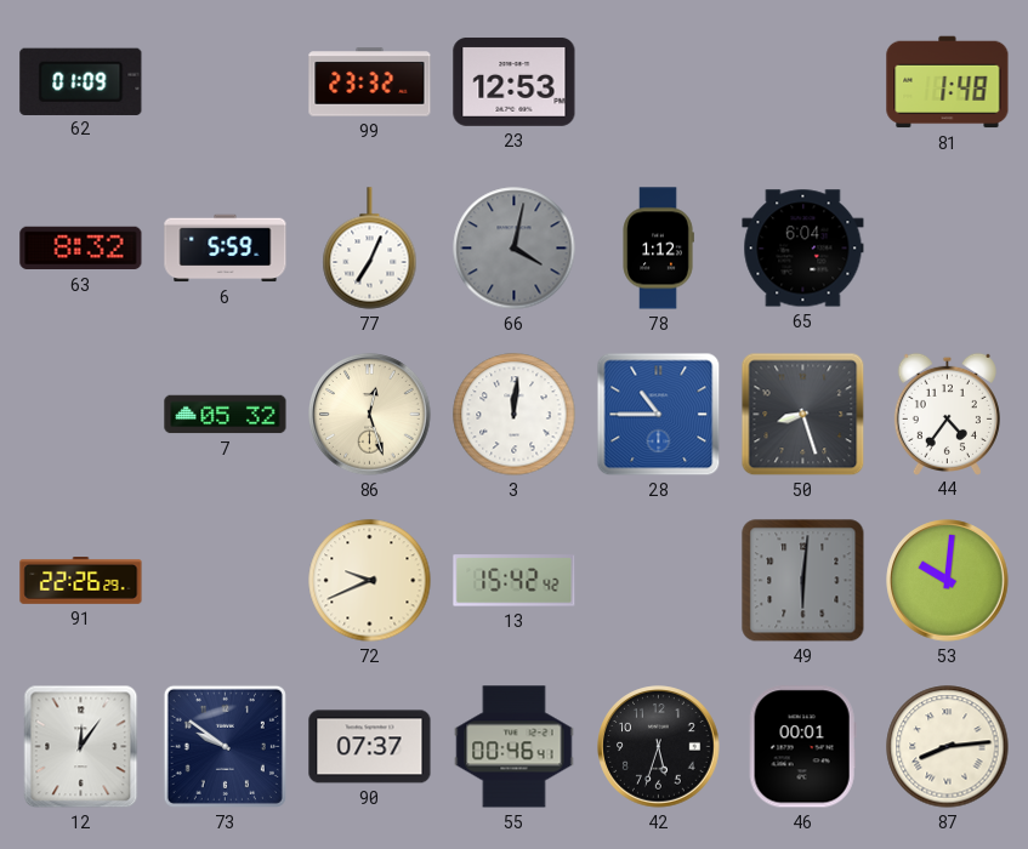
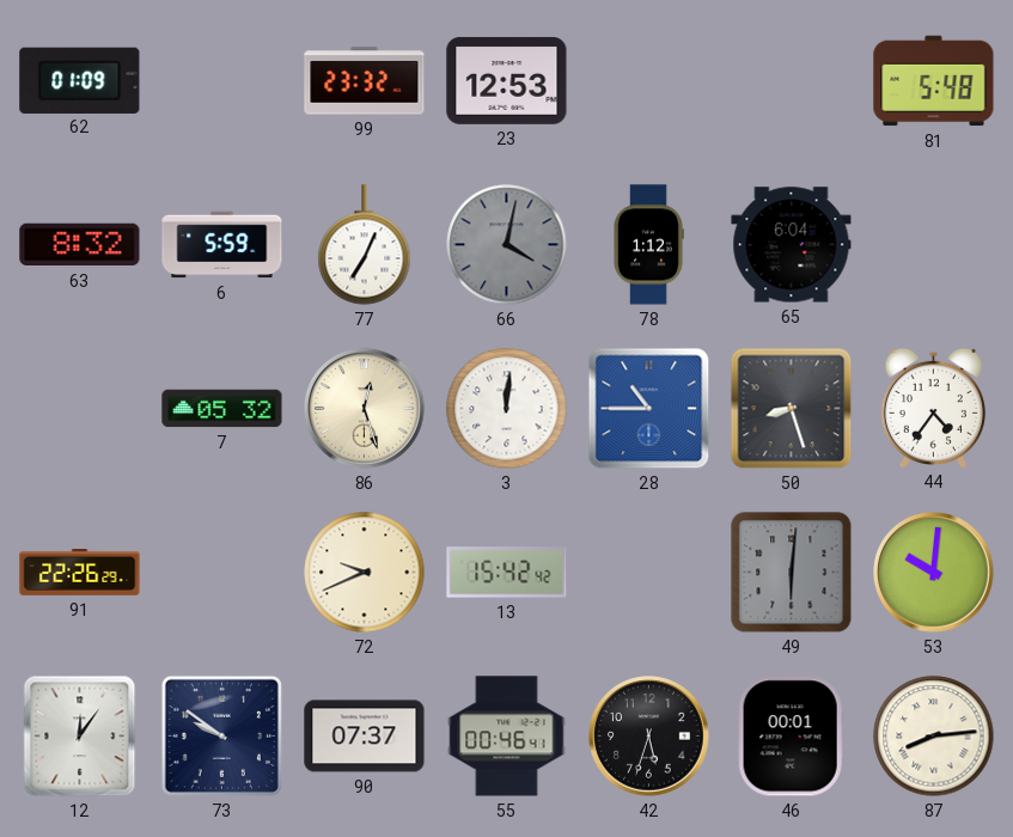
81: 1:48 -> 5:48
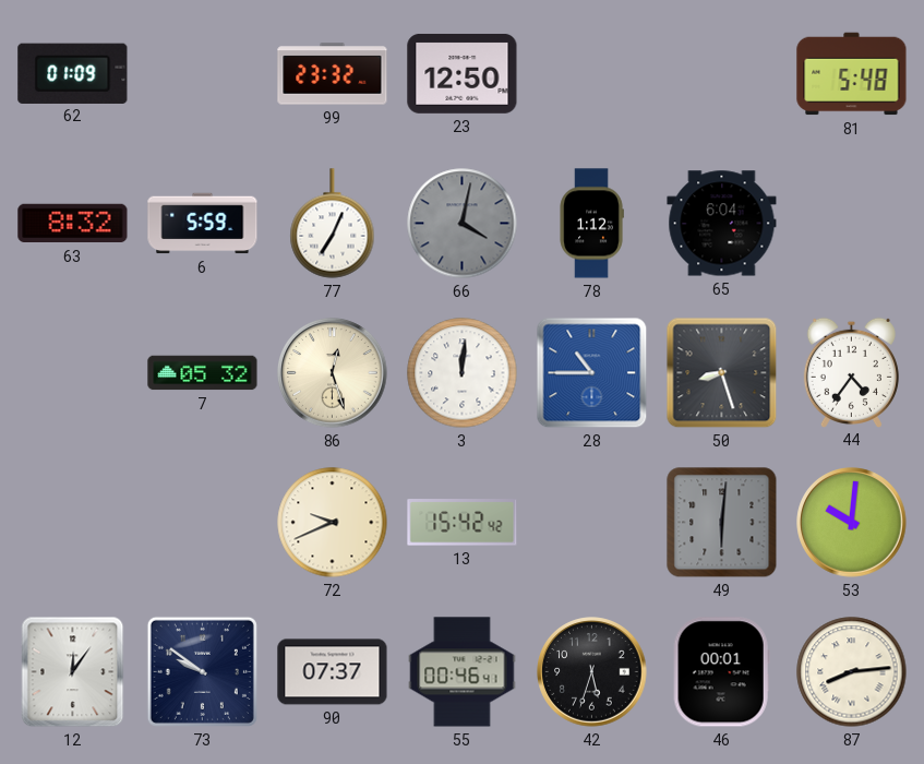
23: 12:53 -> 12:50
91: 22:26 -> none
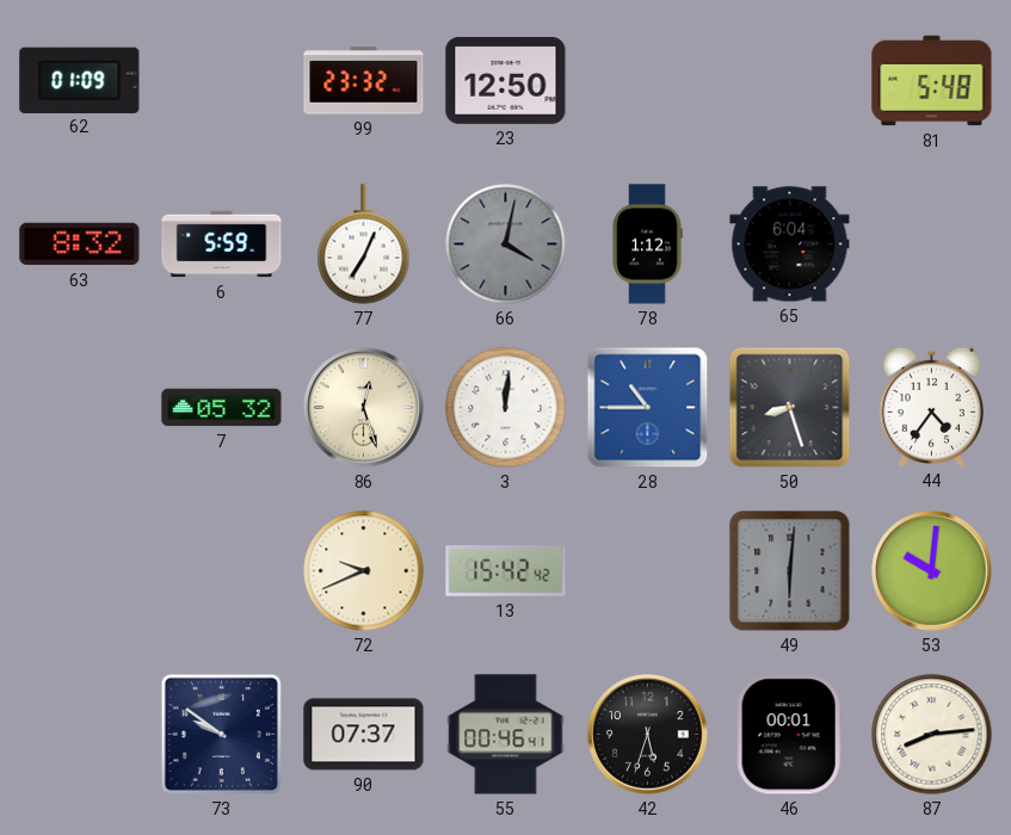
12: 12:06 -> none
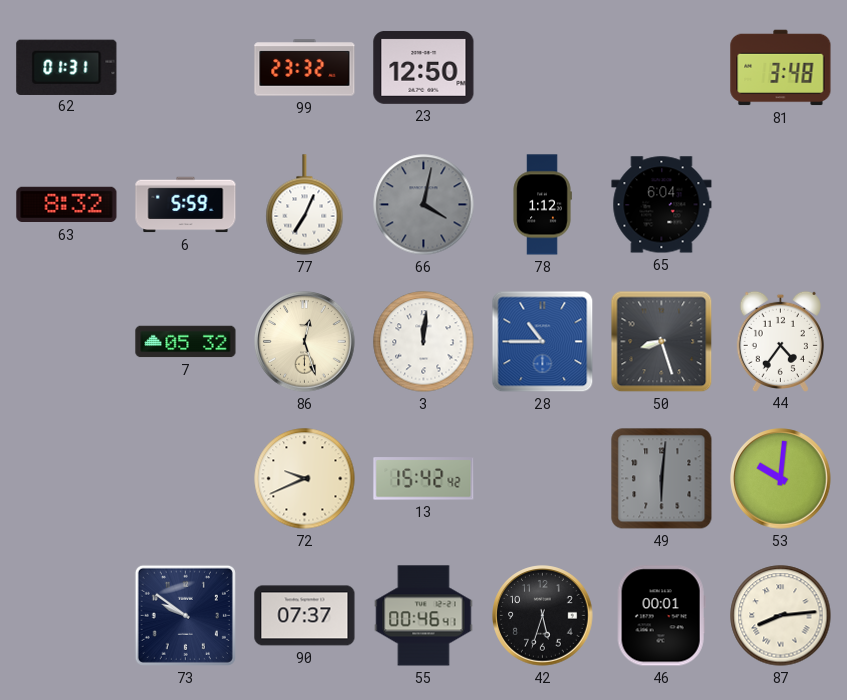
62: 01:09 -> 01:31
81: 5:48 -> 3:48
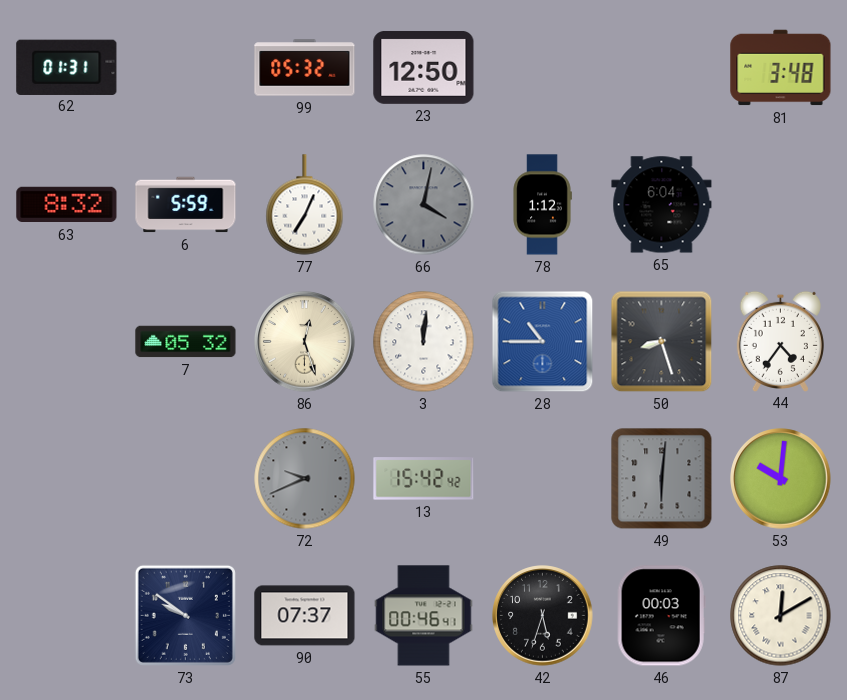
99: 23:32 -> 05:32
72 dial: cream -> grey
46: 00:01 -> 00:03
87: 8:14 -> 12:10
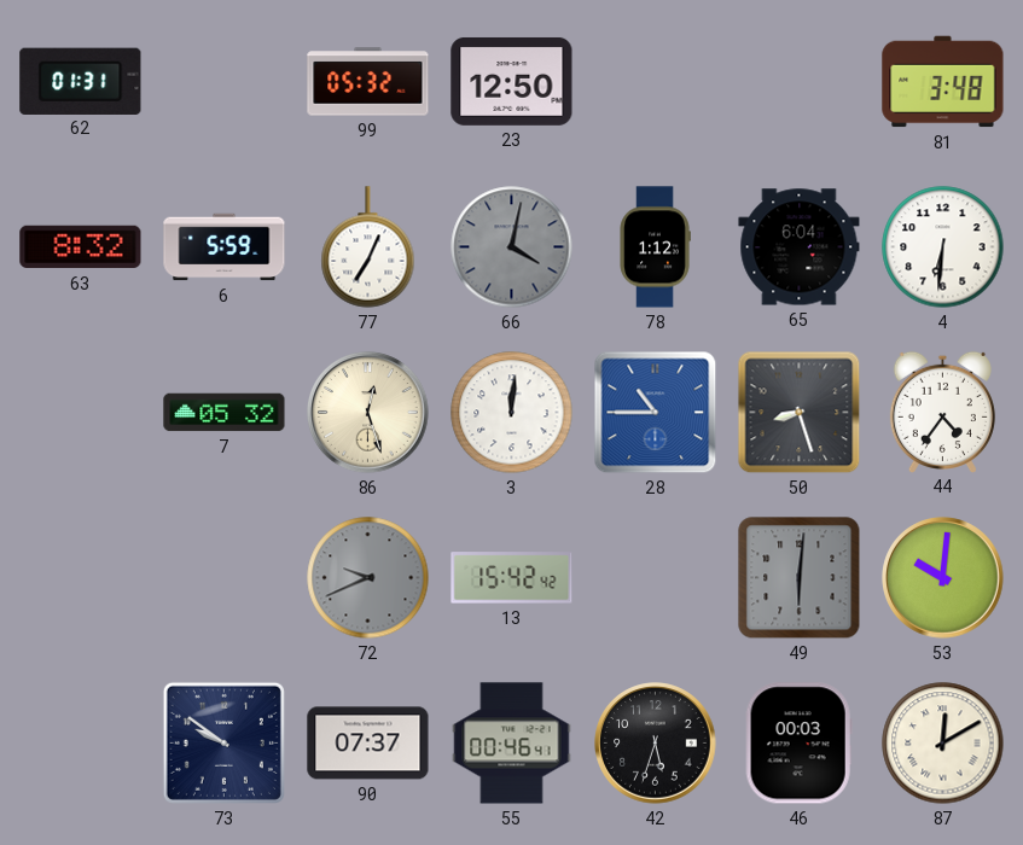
4: none -> 6:31
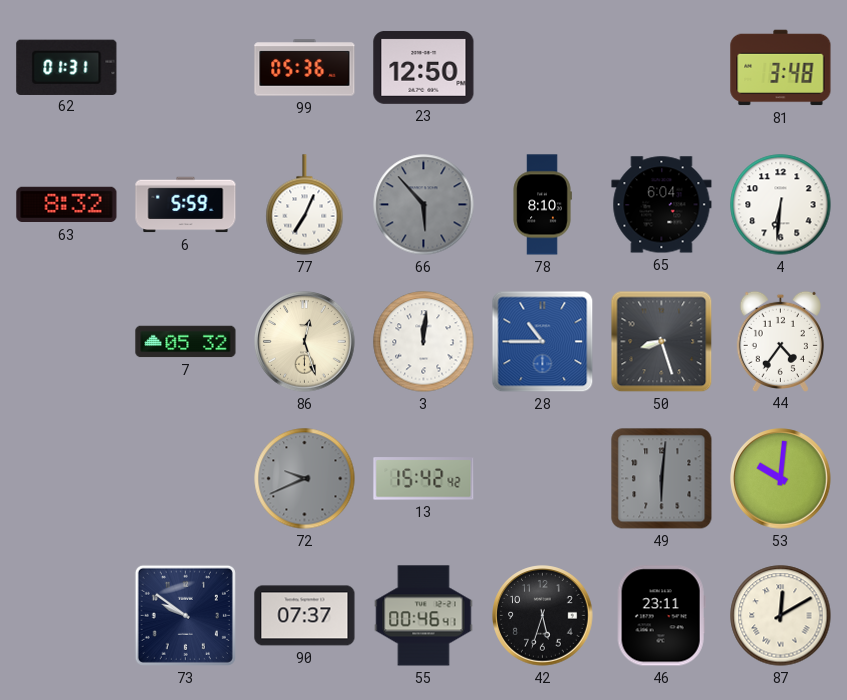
99: 05:32 -> 05:36
66: 4:02 -> 5:53
78: 1:12 -> 8:10
46: 00:03 -> 23:11
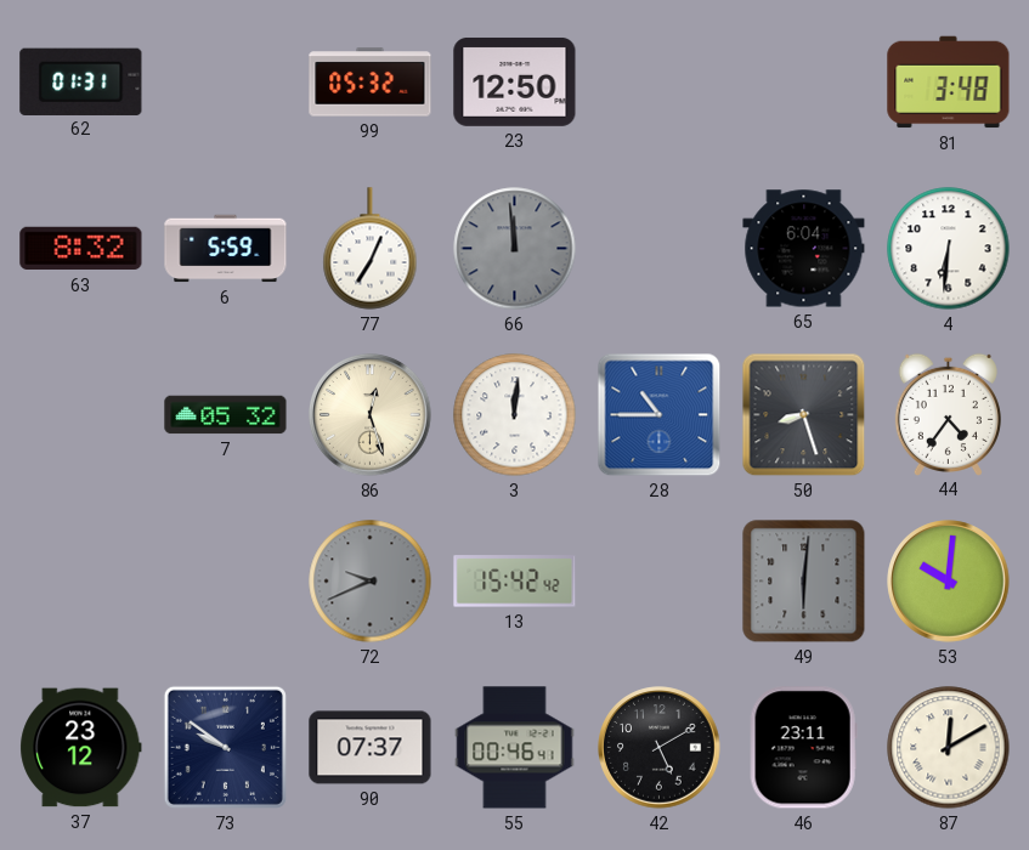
99: 05:36 -> 05:32
66: 5:53 -> 11:59
78: 8:10 -> none
37: none -> 23:12
42: 5:33 -> 5:10
